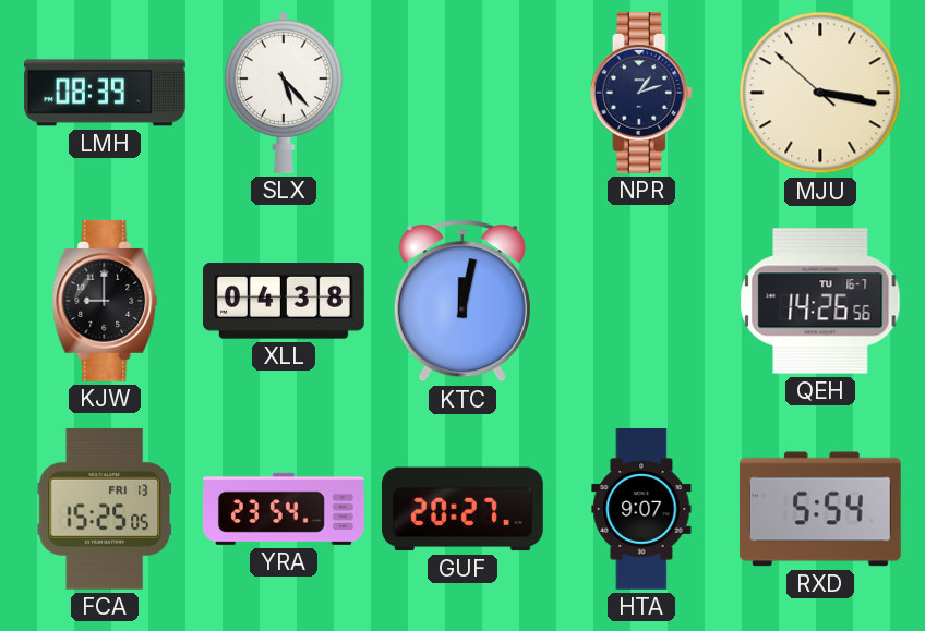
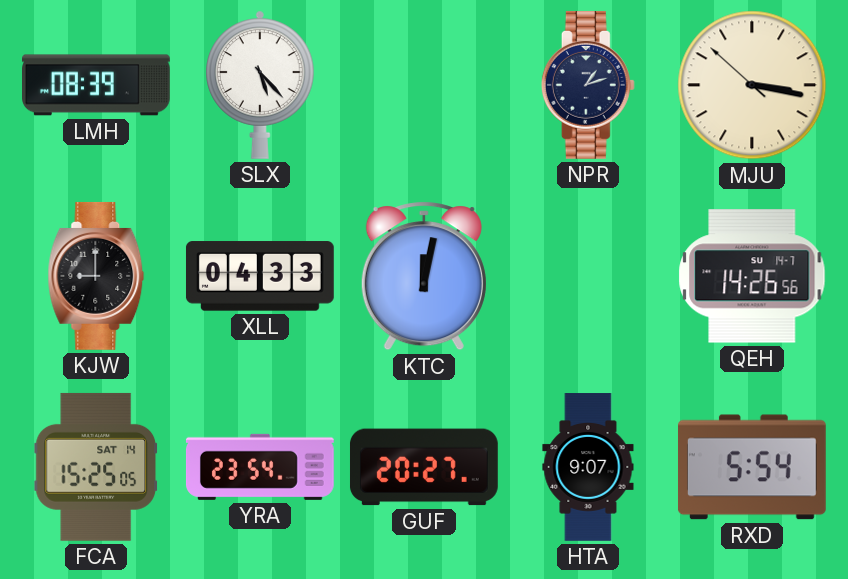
XLL: 04:38 -> 04:33
QEH date: TU 16-7 -> SU 14-7
FCA date: FRI 13 -> SAT 14
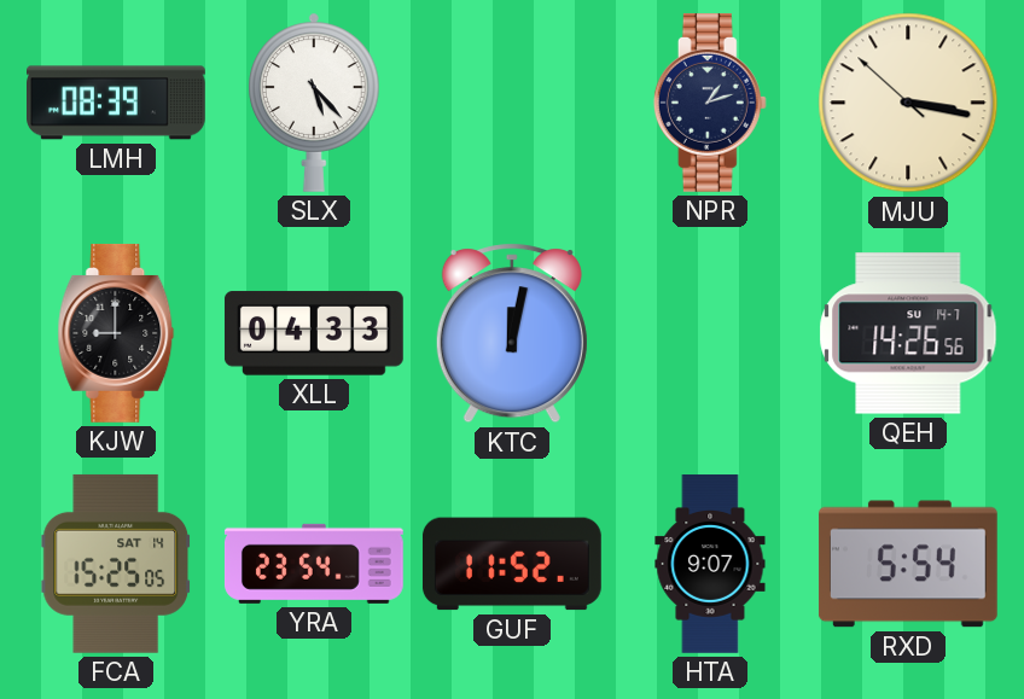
GUF: 20:27 -> 11:52
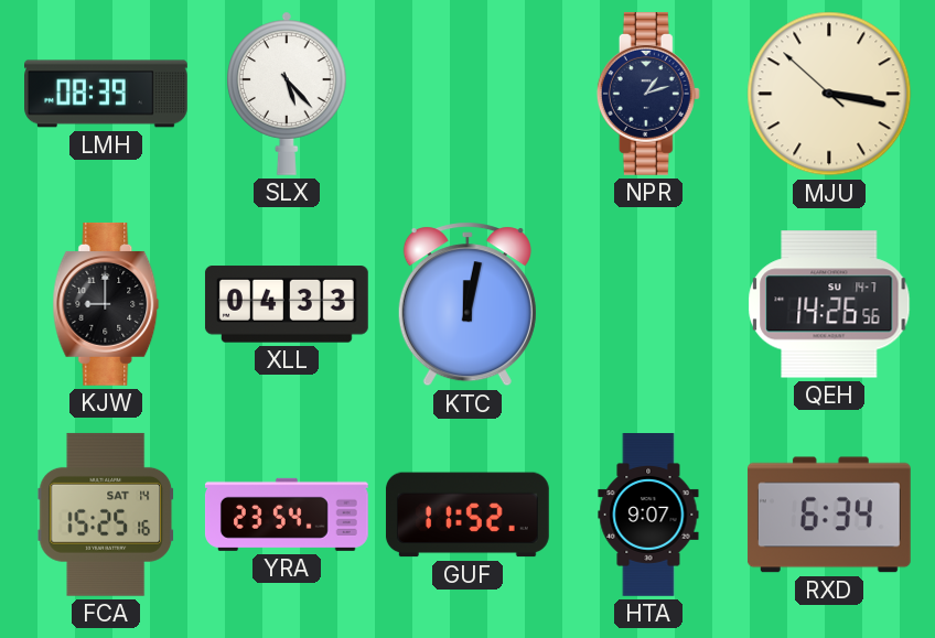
FCA: 15:25:05 -> 15:25:16
RXD: 5:54 -> 6:34
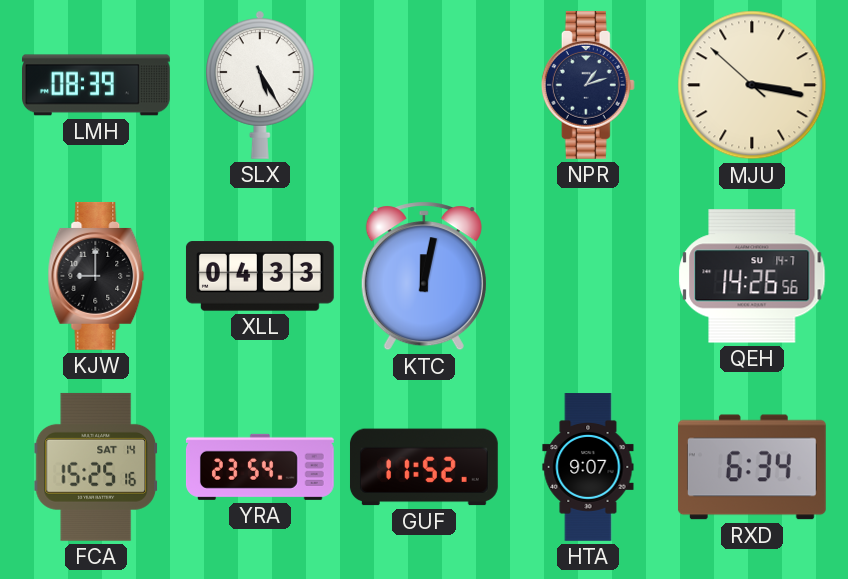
SLX: 5:23 -> 5:25
